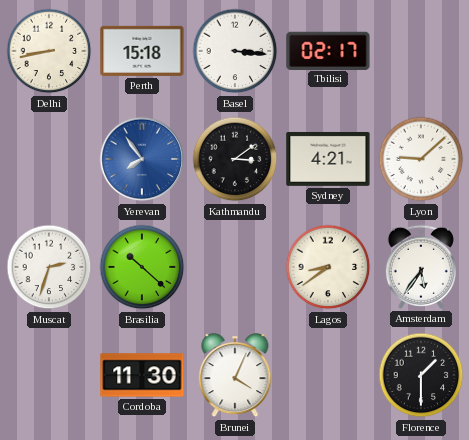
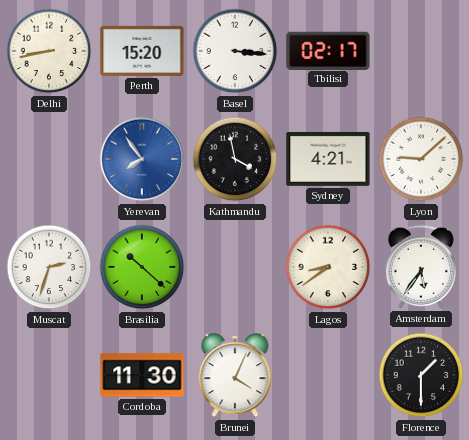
Perth: 15:18 -> 15:20
Kathmandu: 3:09 -> 3:58
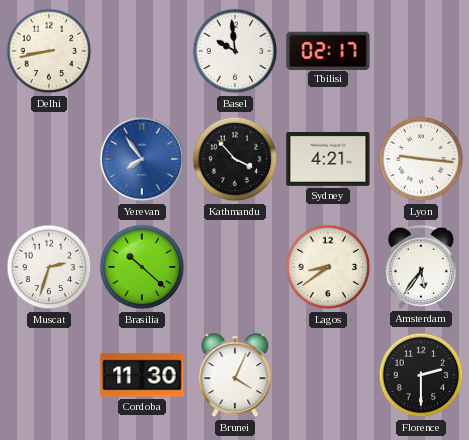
Perth: 15:20 -> none
Basel: 3:16 -> 9:59
Kathmandu: 3:58 -> 3:53
Lyon: 9:08 -> 9:16
Florence: 1:30 -> 2:30
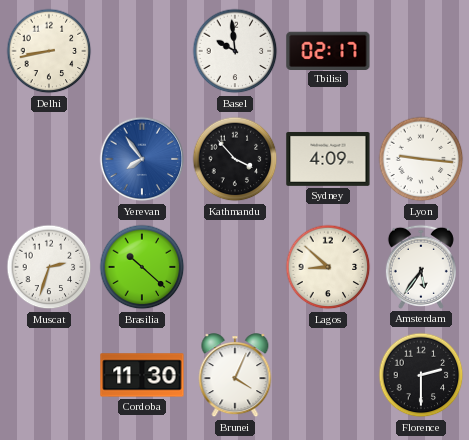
Sydney: 4:21 -> 4:09
Lagos: 8:39 -> 8:52
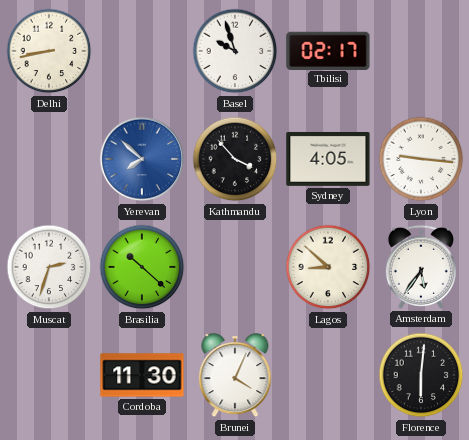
Basel: 9:59 -> 9:57
Yerevan: 7:54 -> 7:52
Sydney: 4:09 -> 4:05
Florence: 2:30 -> 6:01
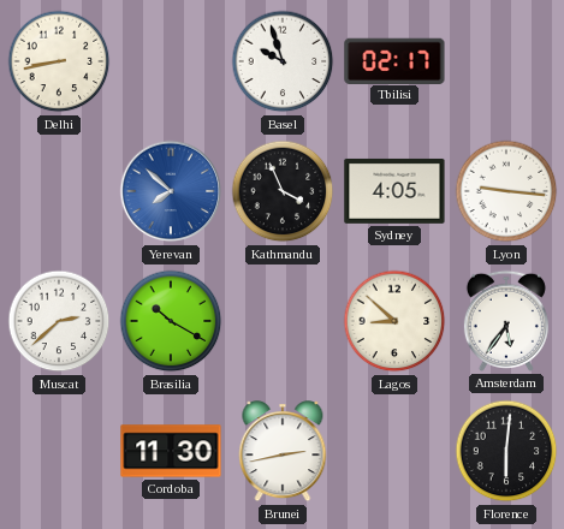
Kathmandu: 3:53 -> 3:56
Muscat: 2:33 -> 2:38
Brasilia: 10:22 -> 10:20
Brunei: 4:04 -> 2:43
